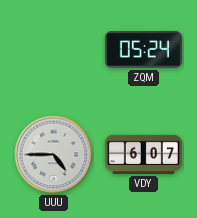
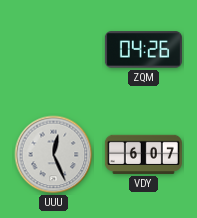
ZQM: 05:24 -> 04:26
UUU: 4:45 -> 12:26
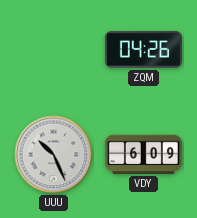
UUU: 12:26 -> 10:26
VDY: 6:07 -> 6:09
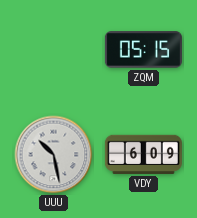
ZQM: 04:26 -> 05:15
UUU: 10:26 -> 10:28
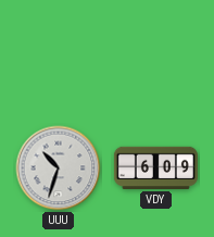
ZQM: 05:15 -> none
UUU: 10:28 -> 10:33
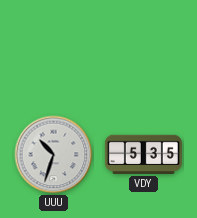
VDY: 6:09 -> 5:35
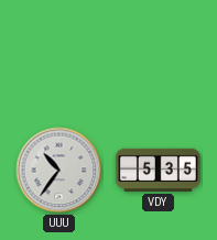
UUU: 10:33 -> 10:36
